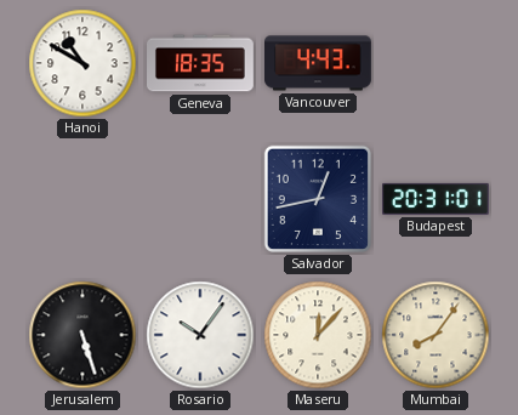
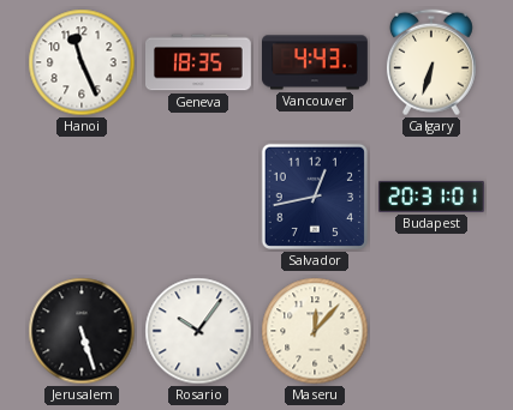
Hanoi: 10:50 -> 11:26
Calgary: none -> 6:33
Mumbai: 8:06 -> none
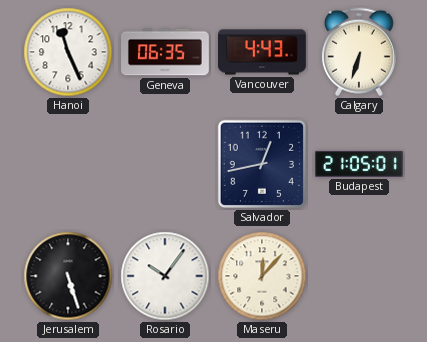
Geneva: 18:35 -> 06:35
Budapest: 20:31 -> 21:05
